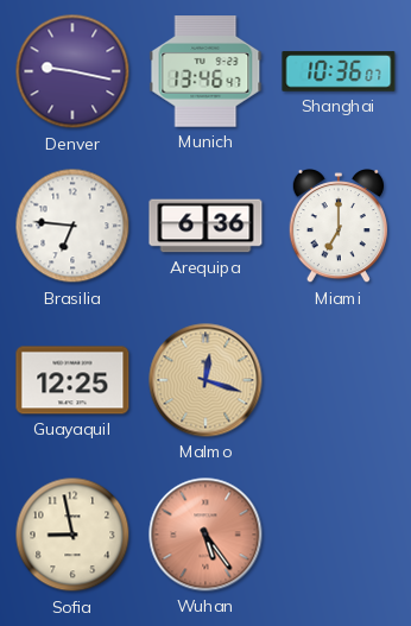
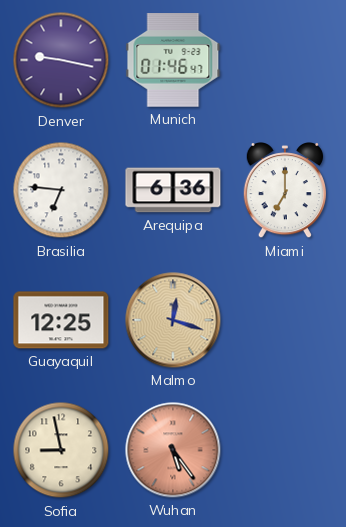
Munich: 13:46 -> 01:46
Shanghai: 10:36 -> none
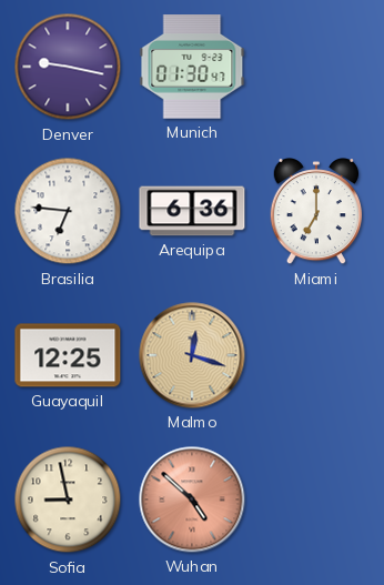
Munich: 01:46 -> 01:30
Wuhan: 5:24 -> 4:52
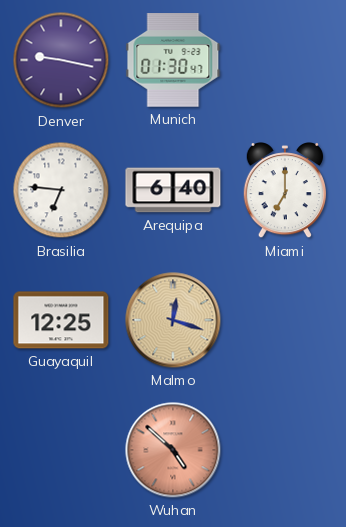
Arequipa: 6:36 -> 6:40
Sofia: 8:58 -> none
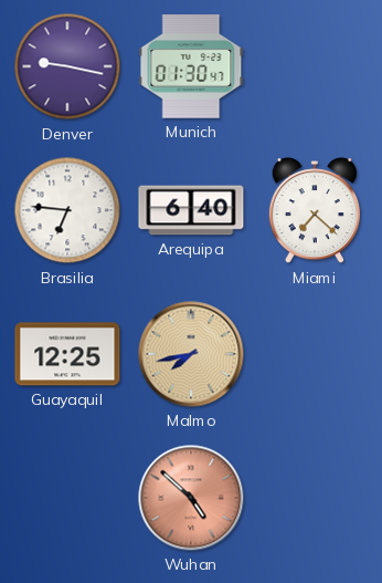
Miami: 7:00 -> 7:22
Malmo: 12:18 -> 7:43
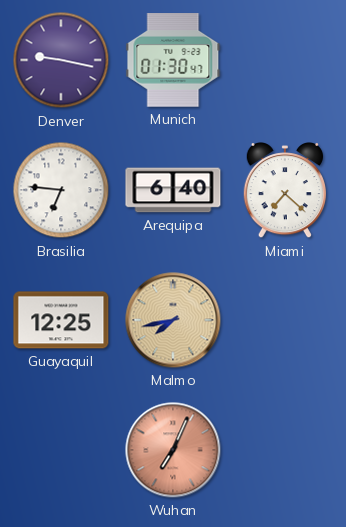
Wuhan: 4:52 -> 7:04
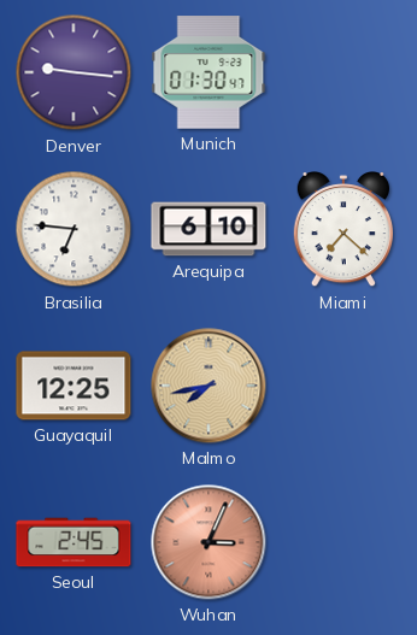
Denver: 9:17 -> 9:16
Arequipa: 6:40 -> 6:10
Seoul: none -> 2:45
Wuhan: 7:04 -> 3:04
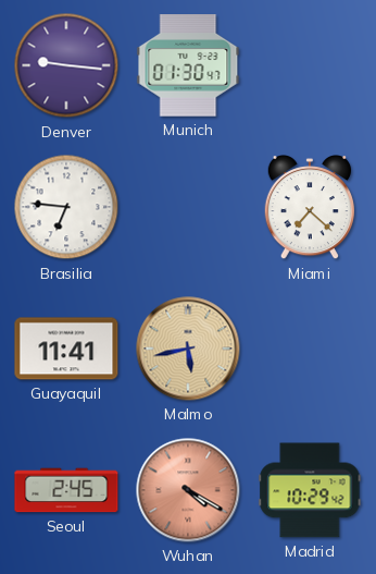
Arequipa: 6:10 -> none
Guayaquil: 12:25 -> 11:41
Malmo: 7:43 -> 5:43
Wuhan: 3:04 -> 4:20
Madrid: none -> 10:29
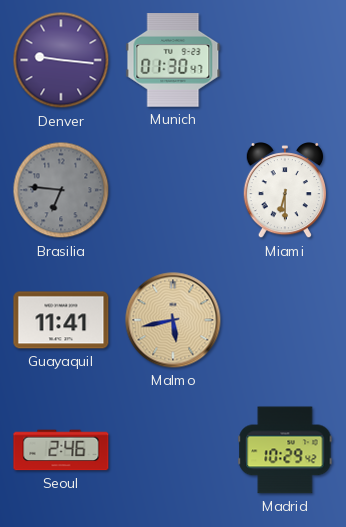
Brasilia dial: white -> grey
Miami: 7:22 -> 6:30
Seoul: 2:45 -> 2:46
Wuhan: 4:20 -> none
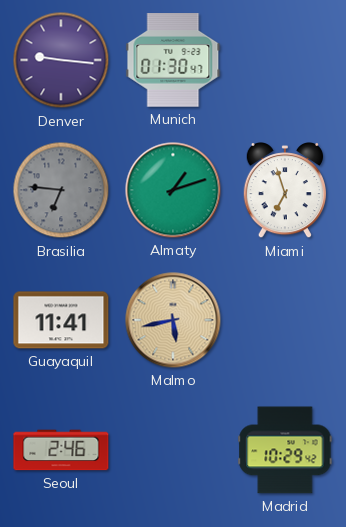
Almaty: none -> 1:12
Miami: 6:30 -> 6:57
